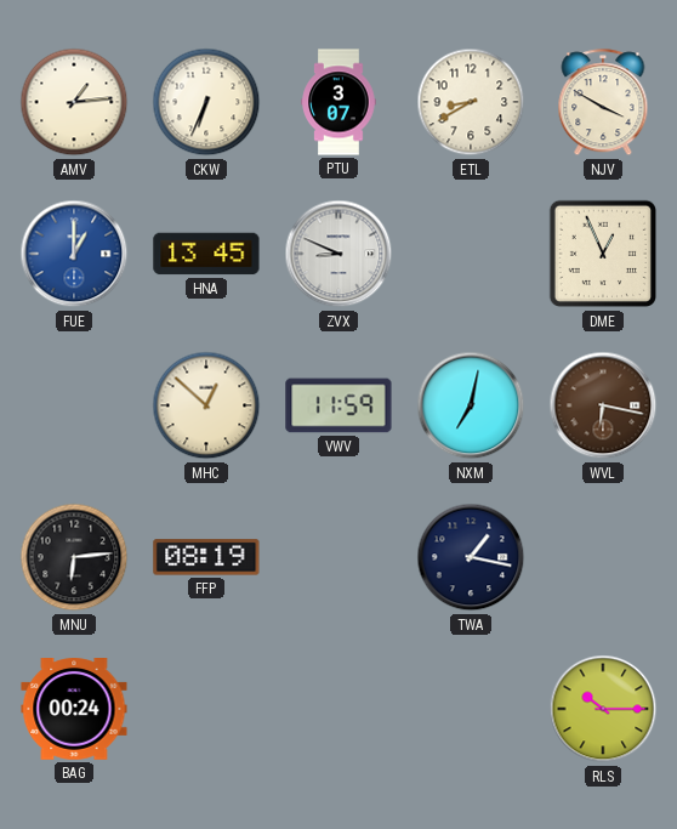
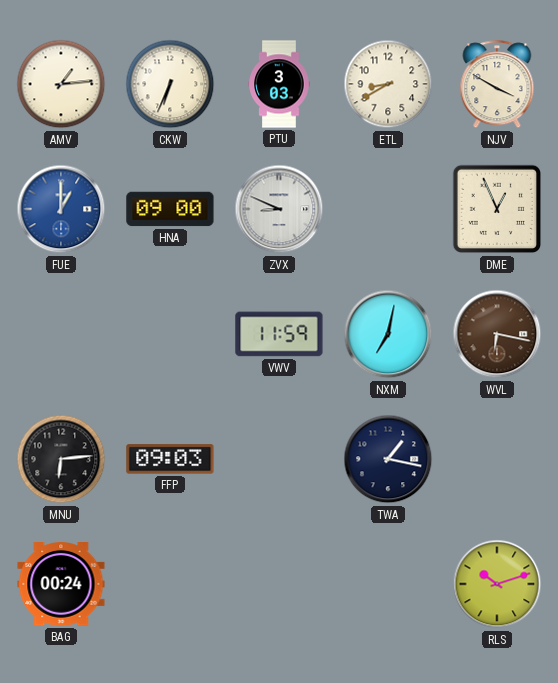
PTU: 3:07 -> 3:03
HNA: 13:45 -> 09:00
MHC: 12:52 -> none
FFP: 08:19 -> 09:03
RLS: 10:15 -> 10:12
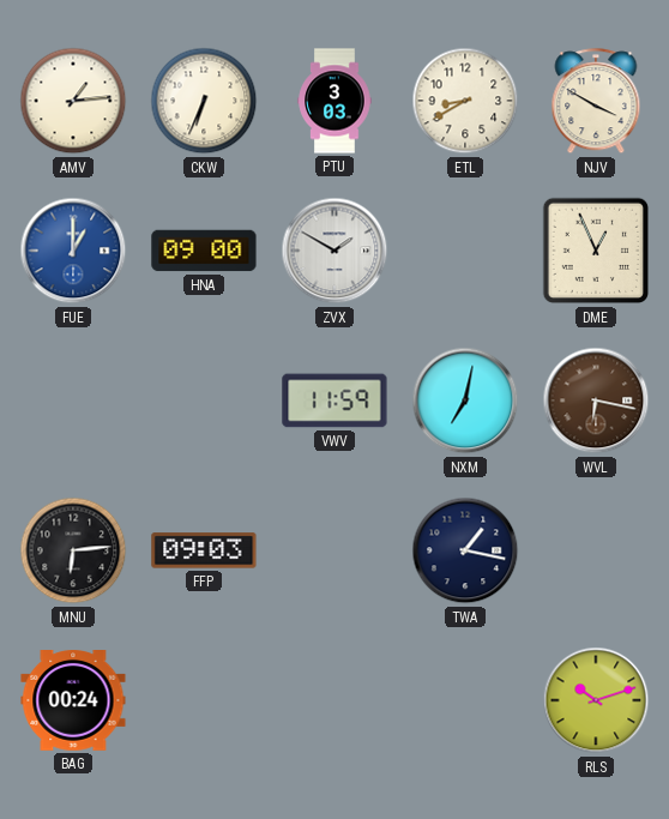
ZVX: 8:49 -> 1:50
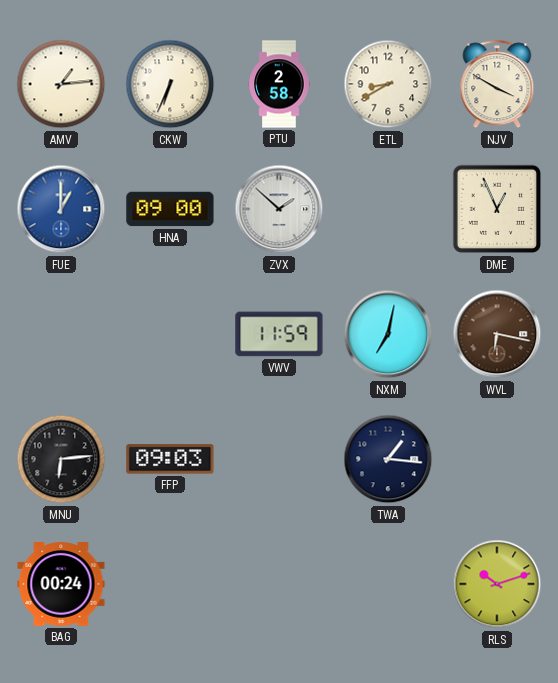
PTU: 3:03 -> 2:58
ZVX: 1:50 -> 1:52
TWA: 1:17 -> 1:16
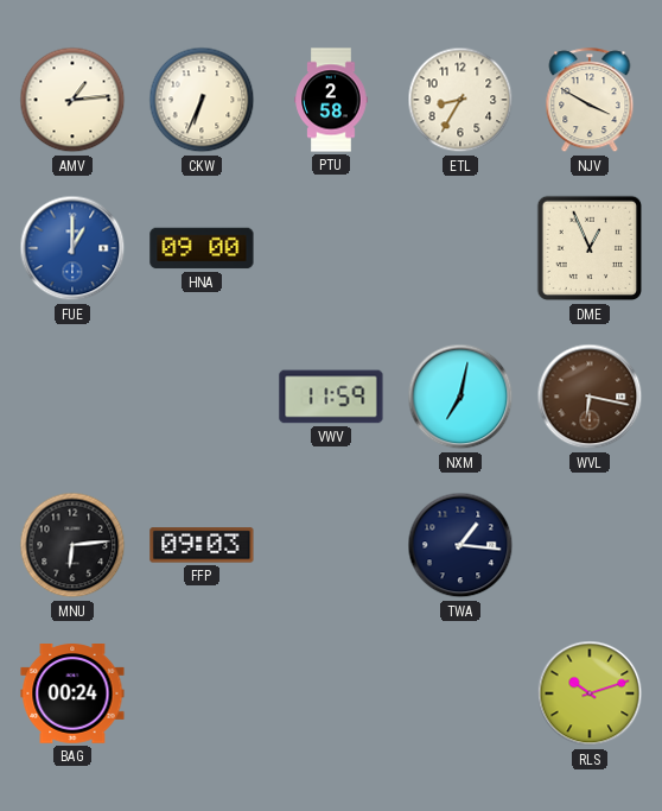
ETL: 8:40 -> 8:35
ZVX: 1:52 -> none
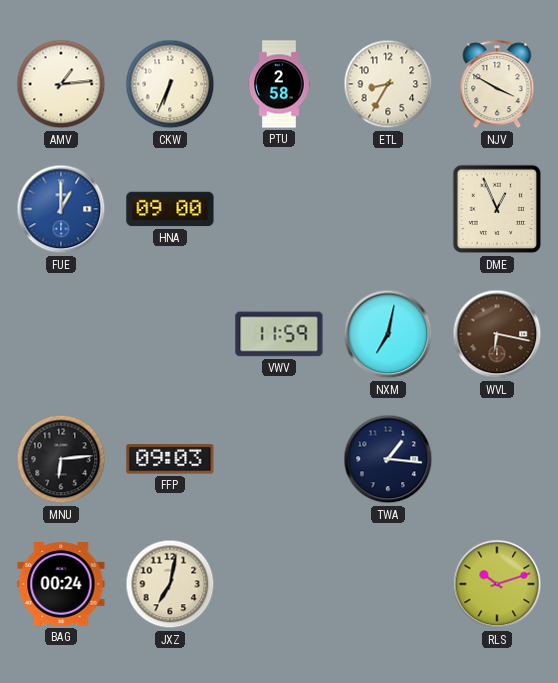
JXZ: none -> 7:02
